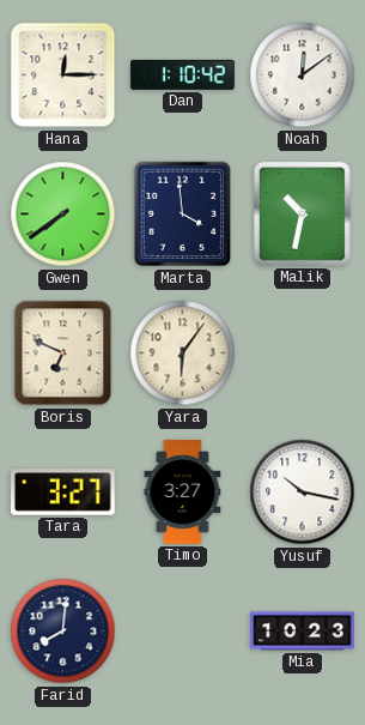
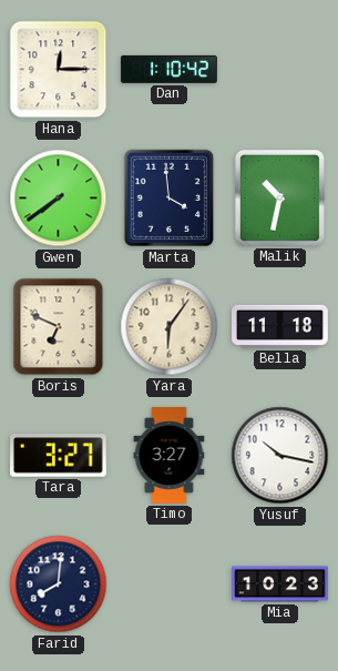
Noah: 12:09 -> none
Bella: none -> 11:18
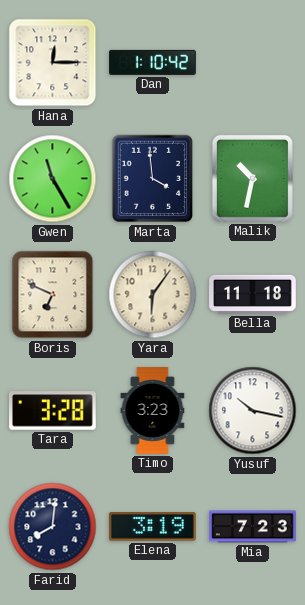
Gwen: 7:39 -> 11:25
Tara: 3:27 -> 3:28
Timo: 3:27 -> 3:23
Elena: none -> 3:19
Mia: 10:23 -> 7:23
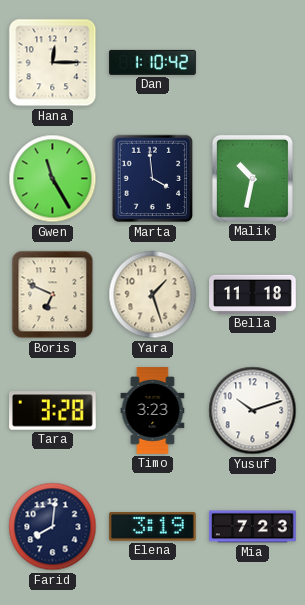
Yara: 6:06 -> 1:27
Yusuf: 10:17 -> 10:12
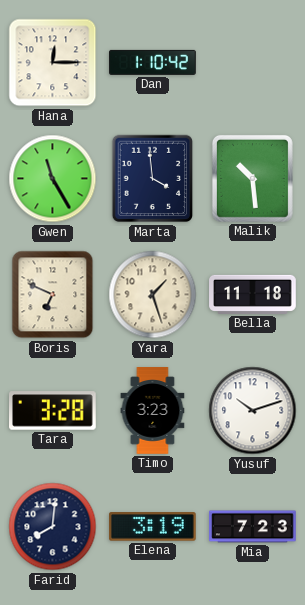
Malik: 10:32 -> 10:29
